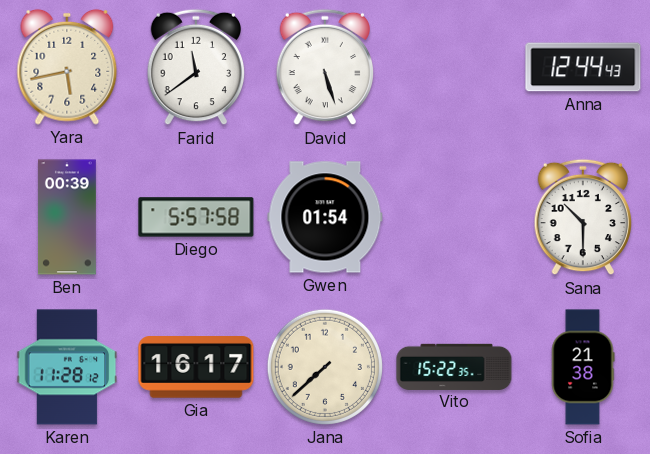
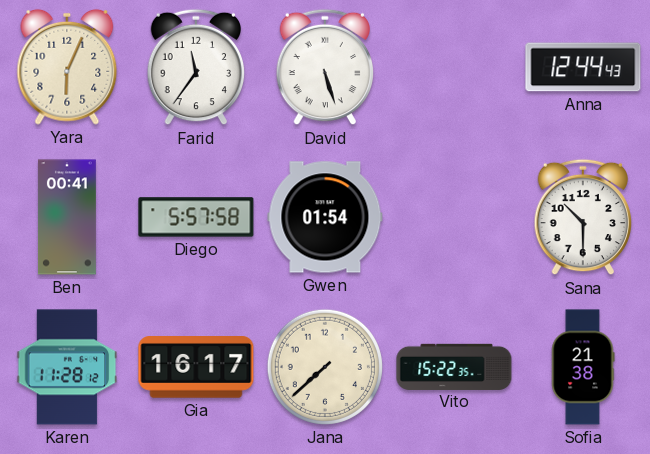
Yara: 5:43 -> 6:04
Farid: 11:39 -> 11:36
Ben: 00:39 -> 00:41
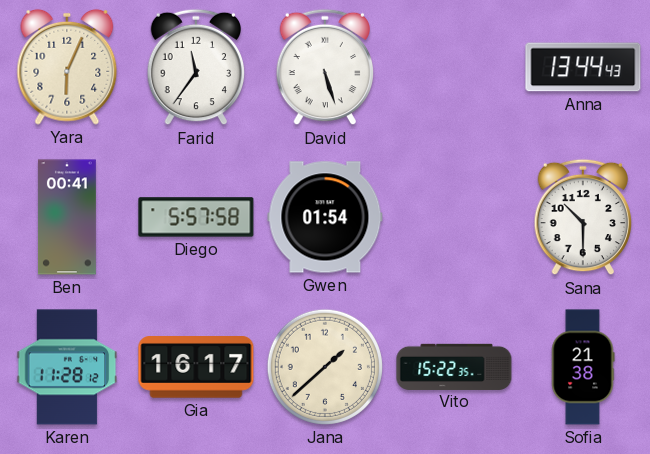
Anna: 12:44 -> 13:44
Jana: 7:38 -> 1:38
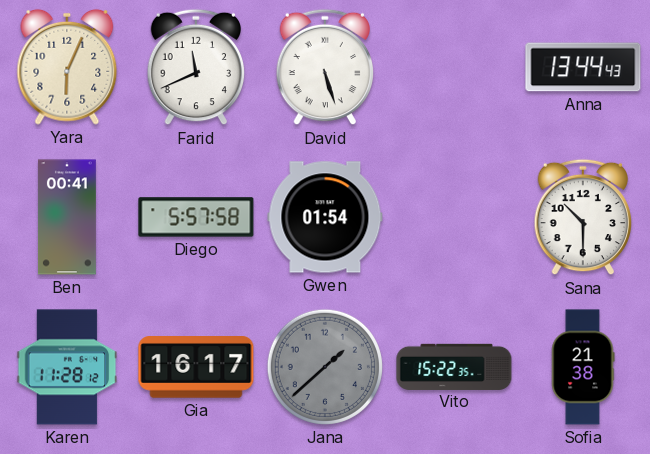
Farid: 11:36 -> 11:41
Jana dial: cream -> grey
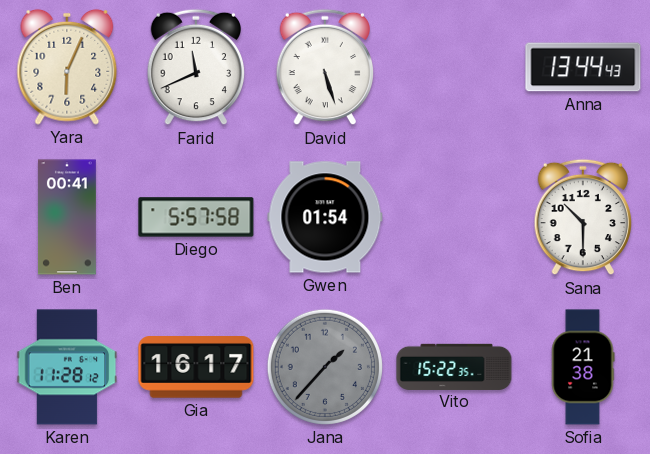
Jana: 1:38 -> 1:37
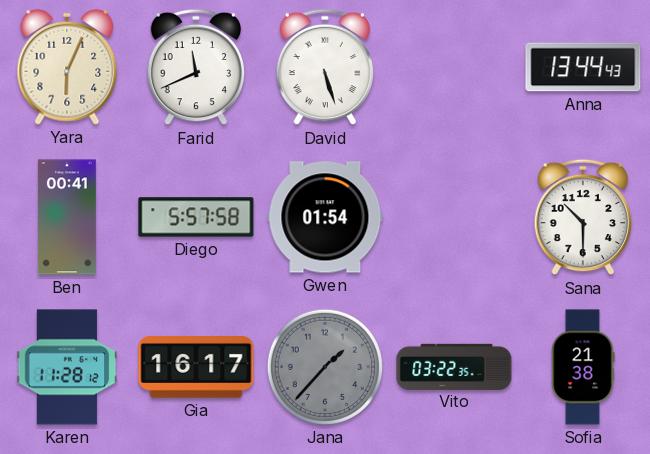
Vito: 15:22 -> 03:22
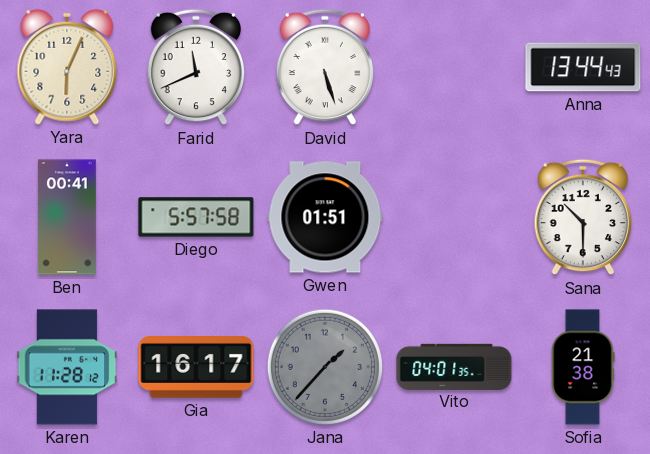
Gwen: 01:54 -> 01:51
Vito: 03:22 -> 04:01
